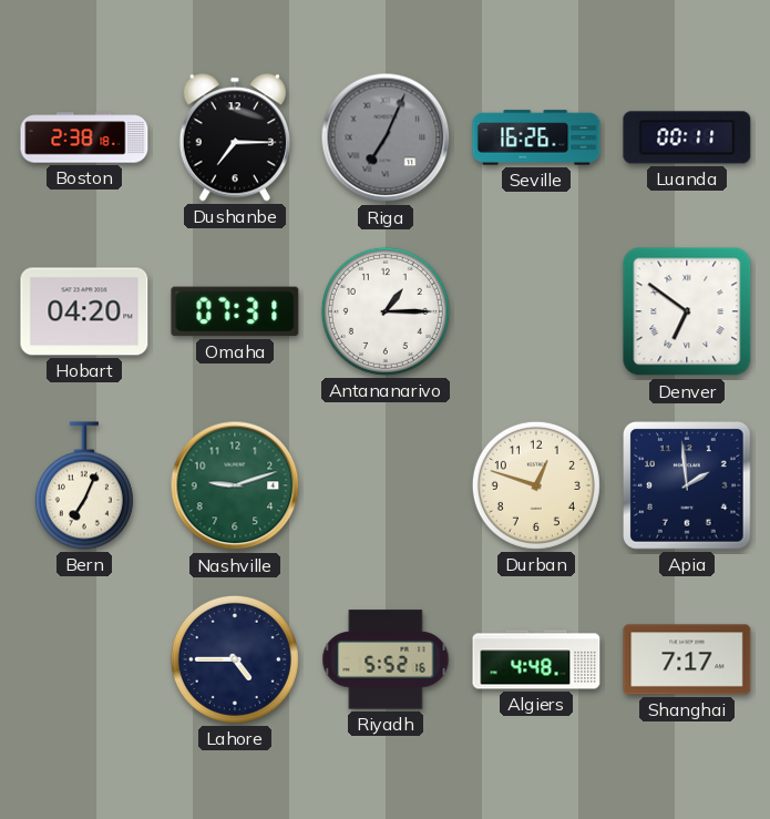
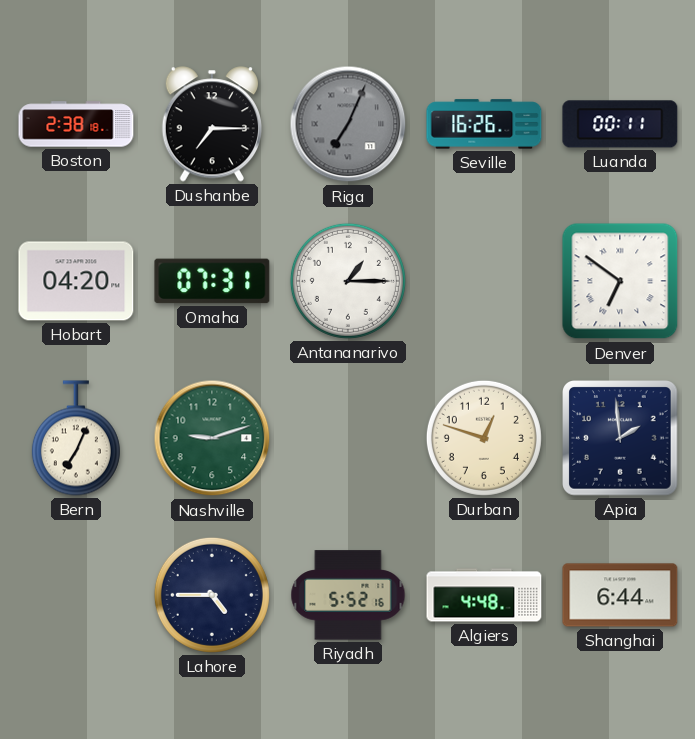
Shanghai: 7:17 -> 6:44
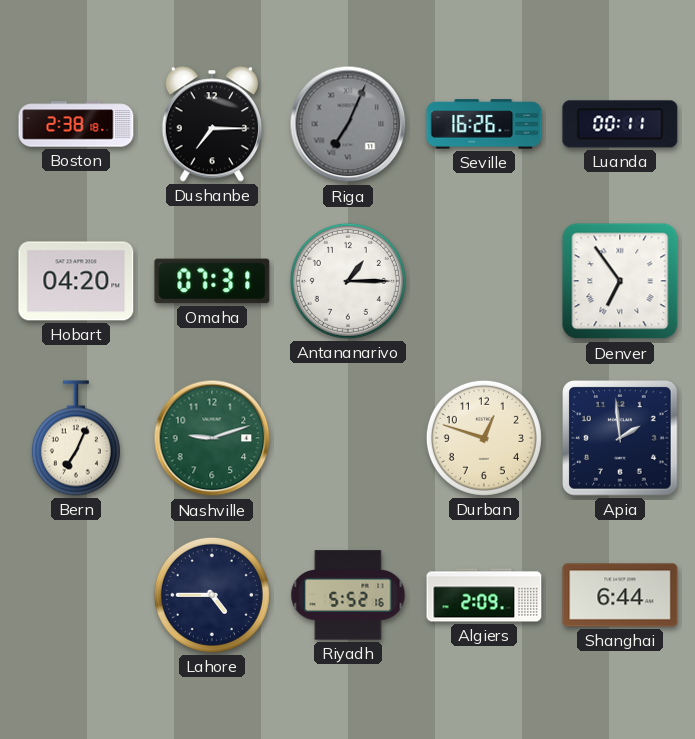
Denver: 6:51 -> 6:54
Algiers: 4:48 -> 2:09
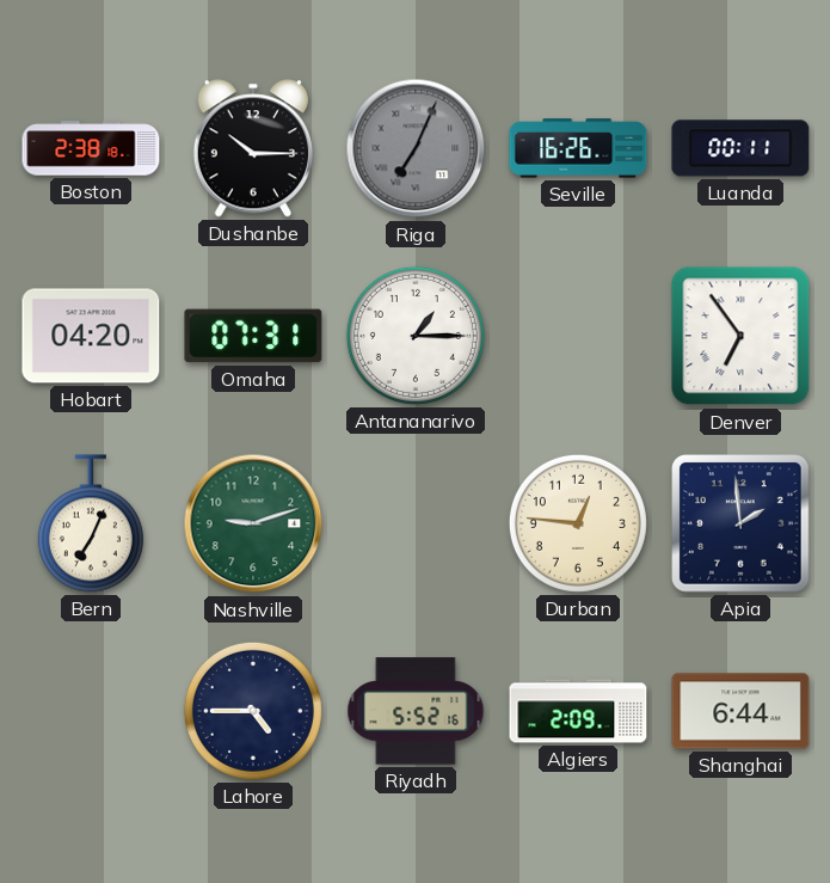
Dushanbe: 7:15 -> 10:15
Durban: 12:48 -> 12:46
